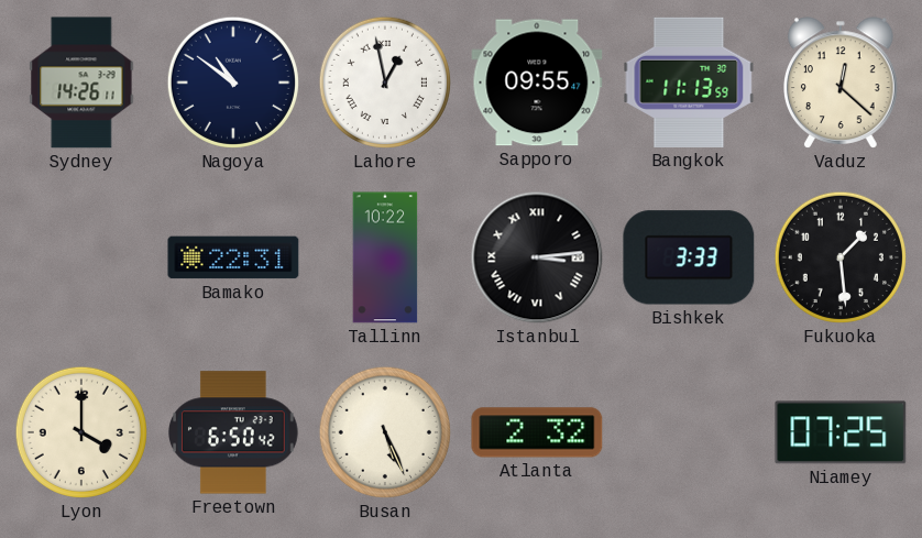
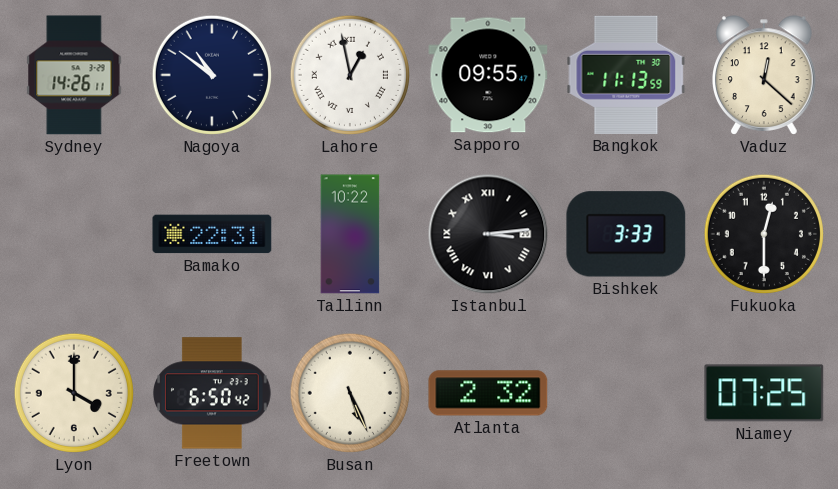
Fukuoka: 1:29 -> 12:30
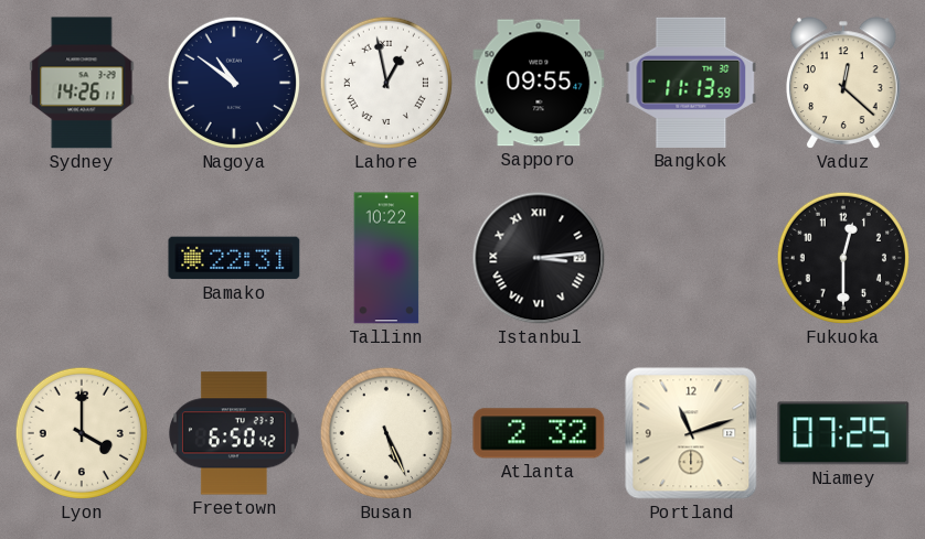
Bishkek: 3:33 -> none
Portland: none -> 11:12
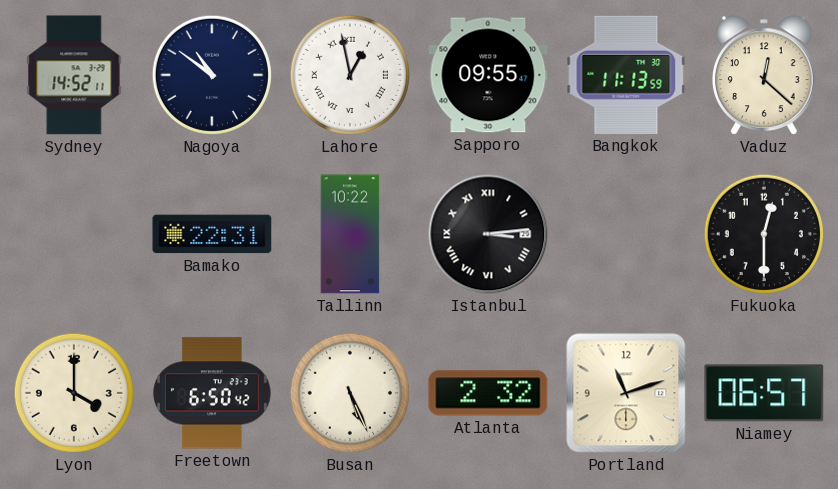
Sydney: 14:26 -> 14:52
Niamey: 07:25 -> 06:57
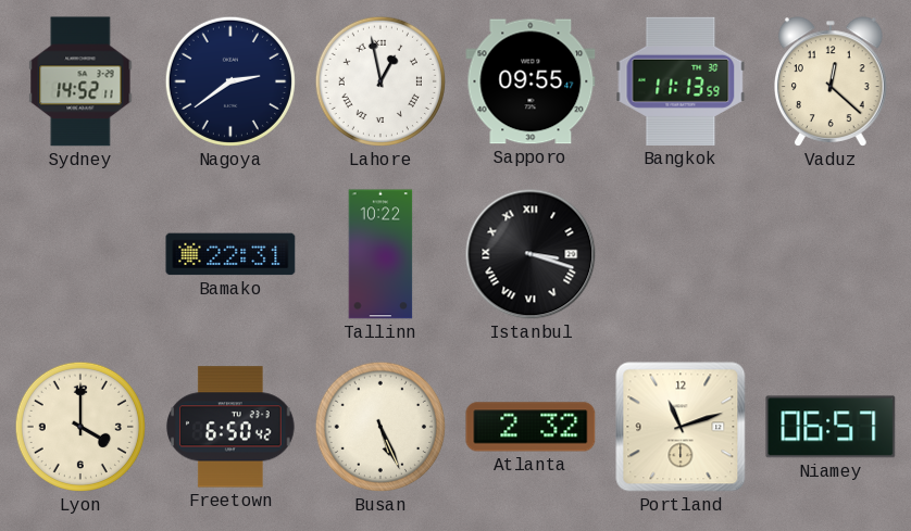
Nagoya: 10:51 -> 2:39
Istanbul: 3:14 -> 3:18
Fukuoka: 12:30 -> none
